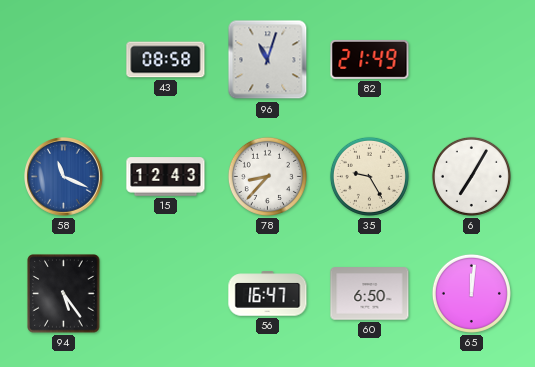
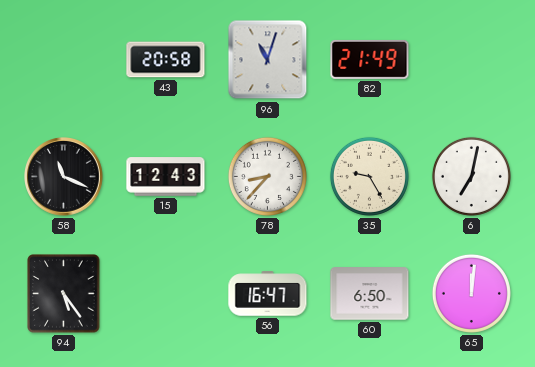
43: 08:58 -> 20:58
58 dial: blue -> black
6: 7:05 -> 7:02
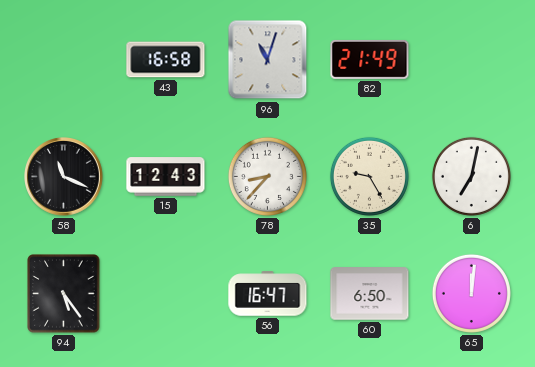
43: 20:58 -> 16:58
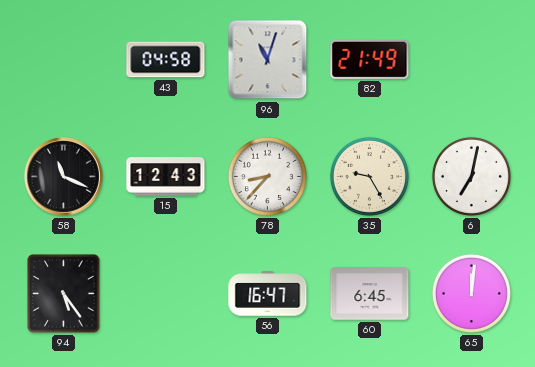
43: 16:58 -> 04:58
60: 6:50 -> 6:45
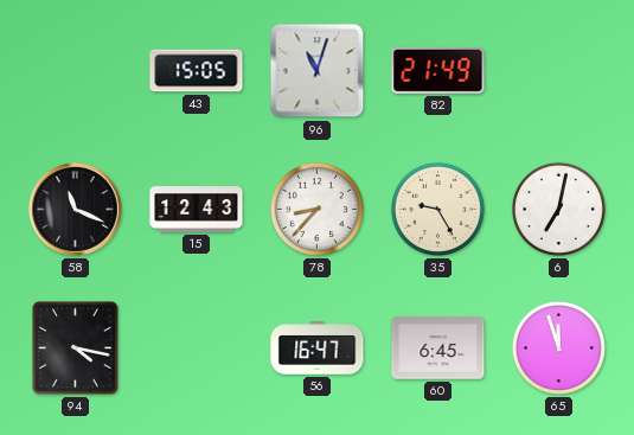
43: 04:58 -> 15:05
94: 5:24 -> 4:17
65: 12:01 -> 11:57
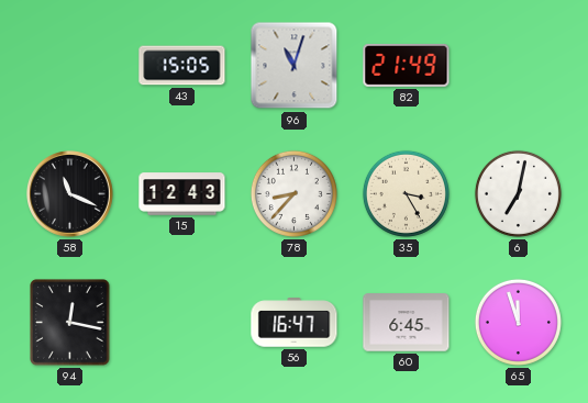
35: 9:25 -> 3:25
94: 4:17 -> 12:17
